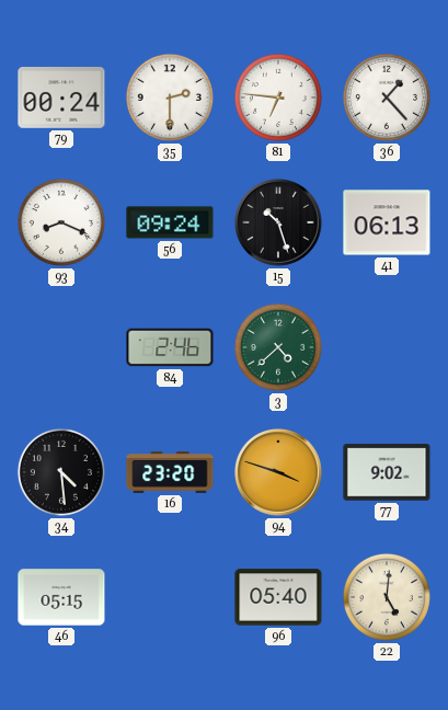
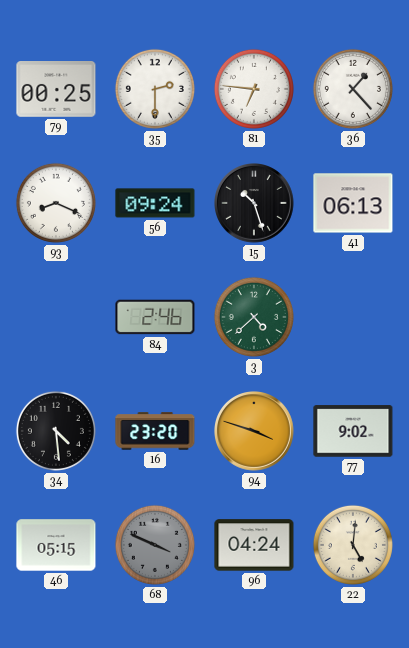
79: 00:24 -> 00:25
68: none -> 3:49
96: 05:40 -> 04:24
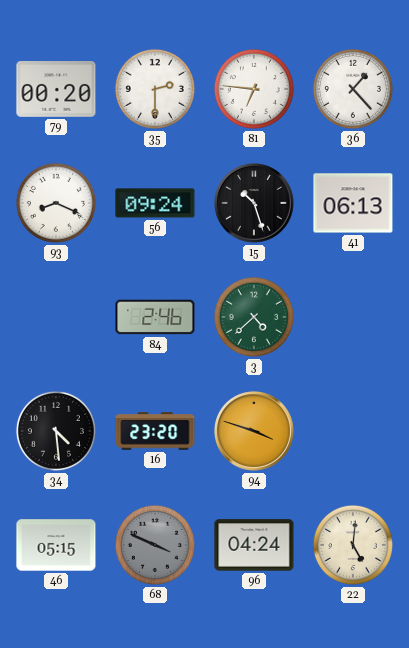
79: 00:25 -> 00:20
77: 9:02 -> none
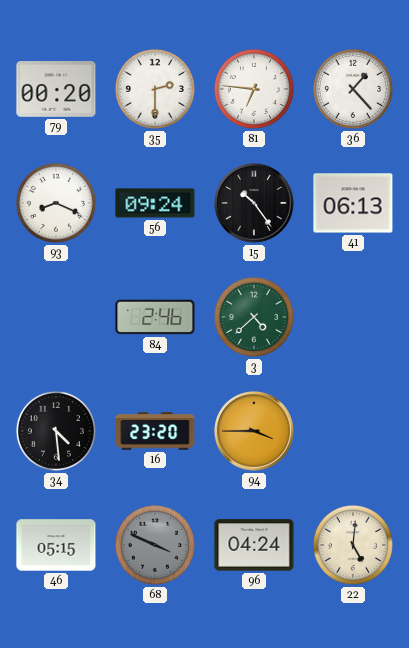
15: 10:27 -> 10:24
94: 3:48 -> 3:45
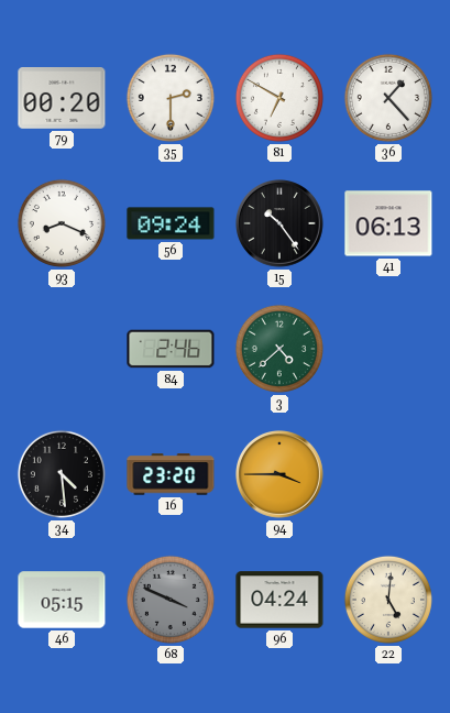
81: 6:46 -> 6:50
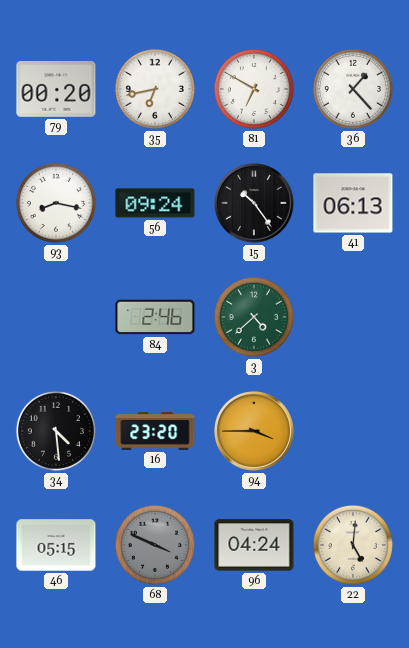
35: 2:30 -> 6:43
93: 8:19 -> 8:17
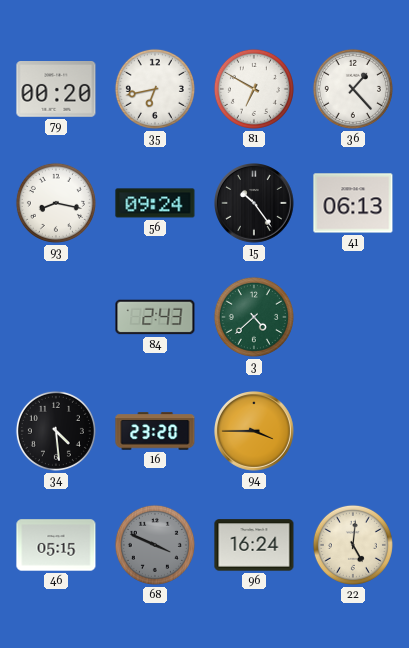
84: 2:46 -> 2:43
96: 04:24 -> 16:24
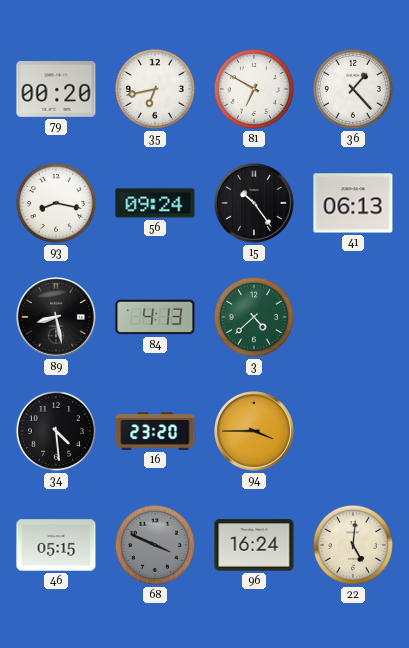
89: none -> 8:28
84: 2:43 -> 4:13
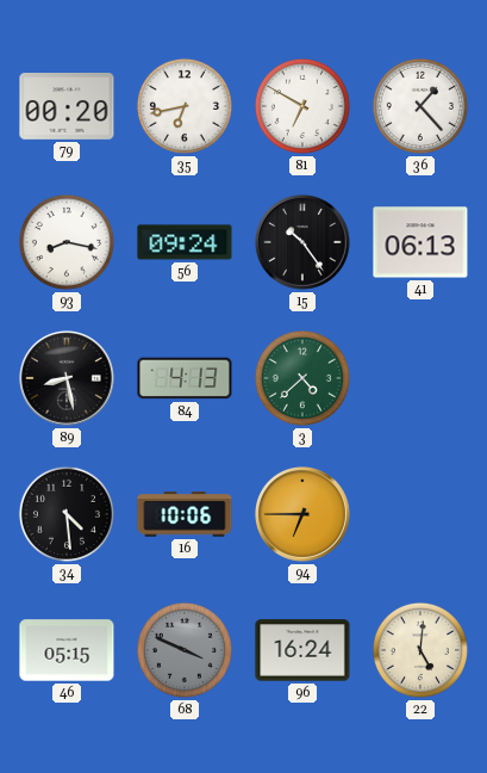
16: 23:20 -> 10:06
94: 3:45 -> 6:45
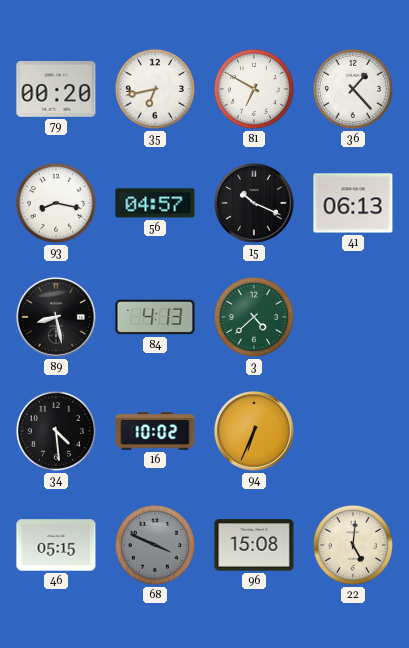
56: 09:24 -> 04:57
15: 10:24 -> 10:19
16: 10:06 -> 10:02
94: 6:45 -> 6:34
96: 16:24 -> 15:08
